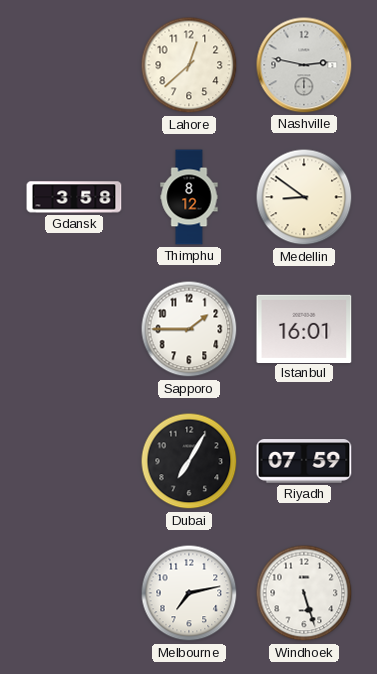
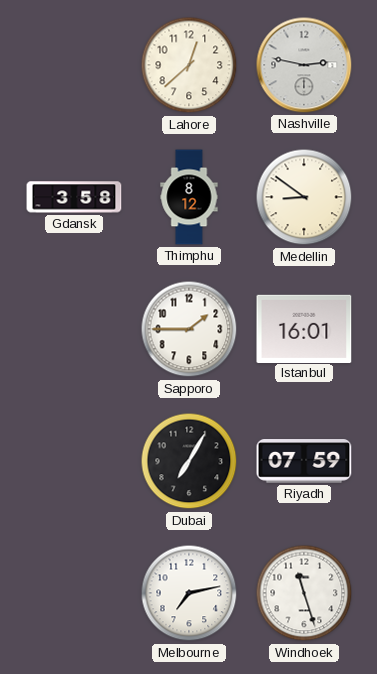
Windhoek: 5:27 -> 11:27
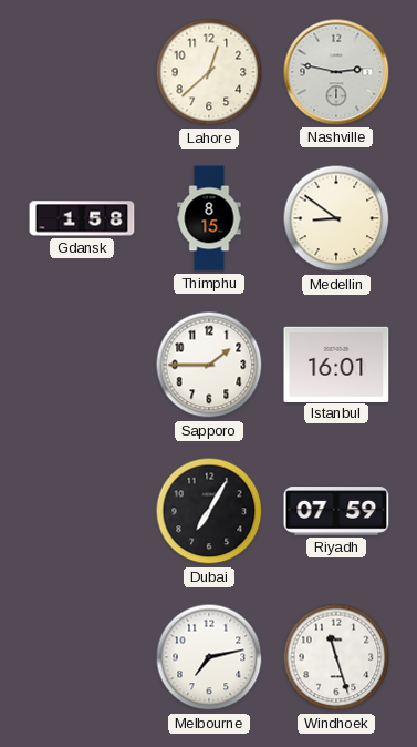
Gdansk: 3:58 -> 1:58
Thimphu: 8:12 -> 8:15
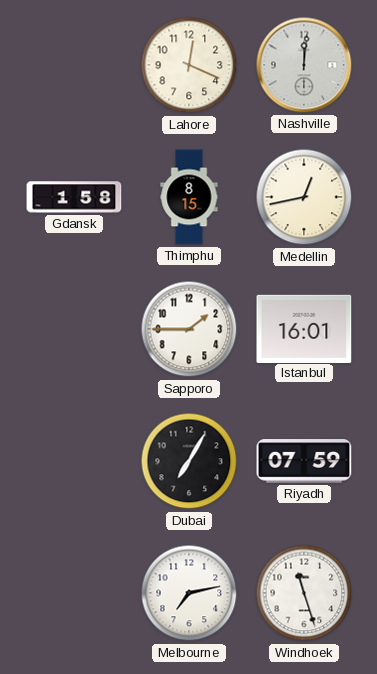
Lahore: 12:38 -> 12:19
Nashville: 2:47 -> 12:01
Medellin: 8:51 -> 12:43
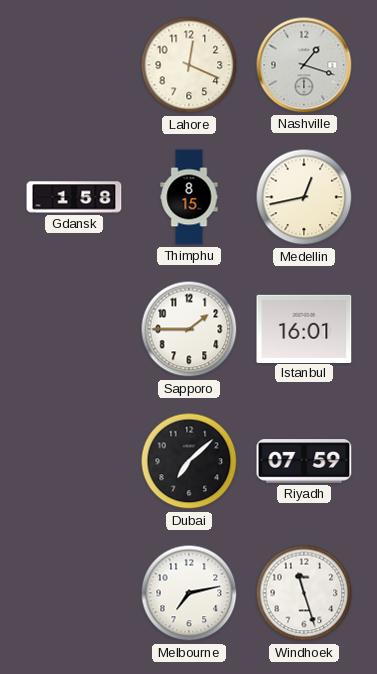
Nashville: 12:01 -> 1:18
Dubai: 7:05 -> 7:08
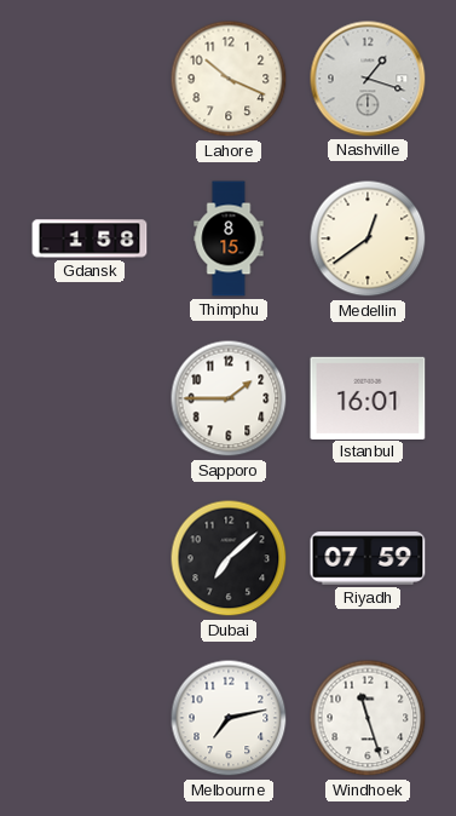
Lahore: 12:19 -> 10:19
Medellin: 12:43 -> 12:39
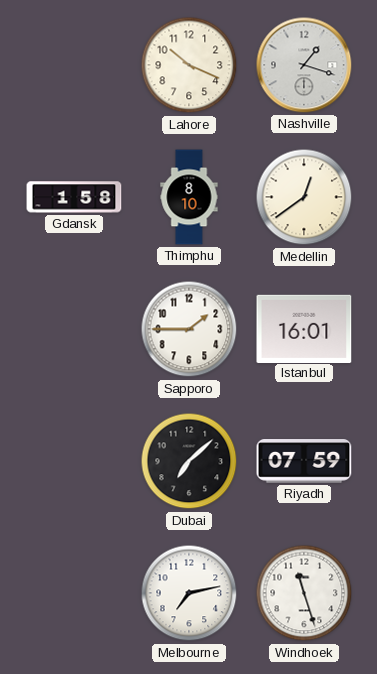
Thimphu: 8:15 -> 8:10
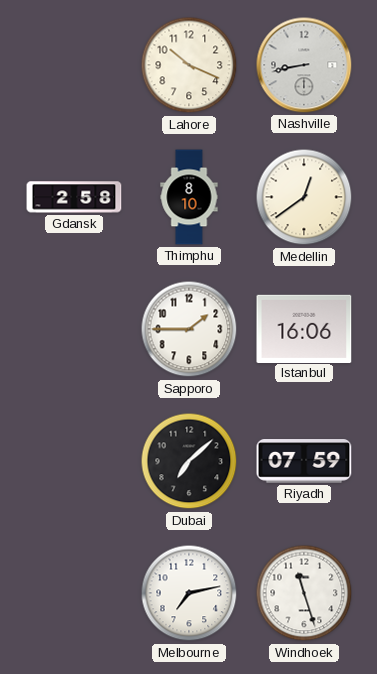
Nashville: 1:18 -> 8:43
Gdansk: 1:58 -> 2:58
Istanbul: 16:01 -> 16:06
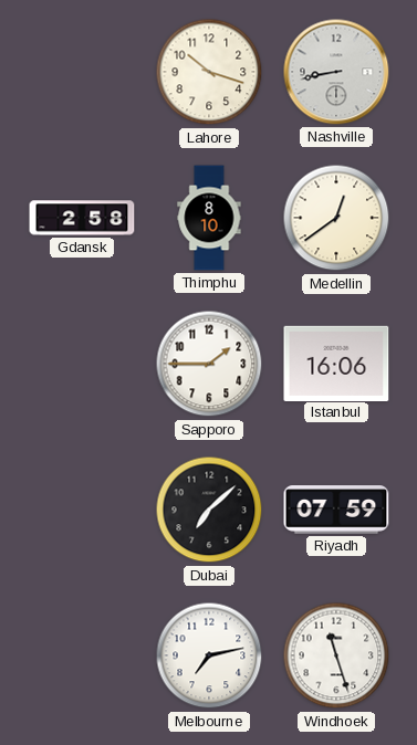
Lahore: 10:19 -> 10:18
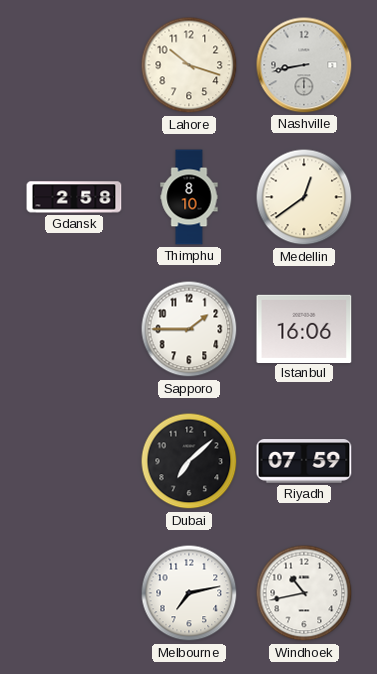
Windhoek: 11:27 -> 10:43
